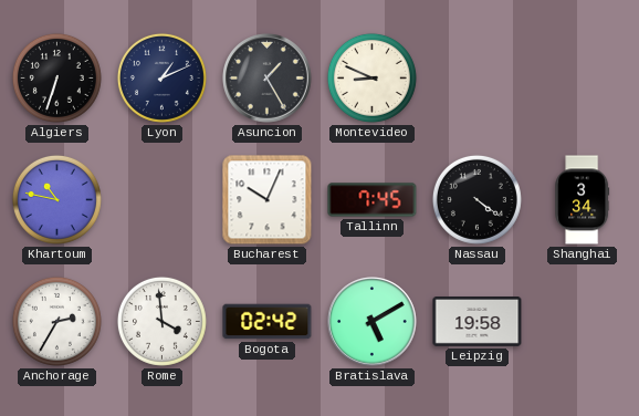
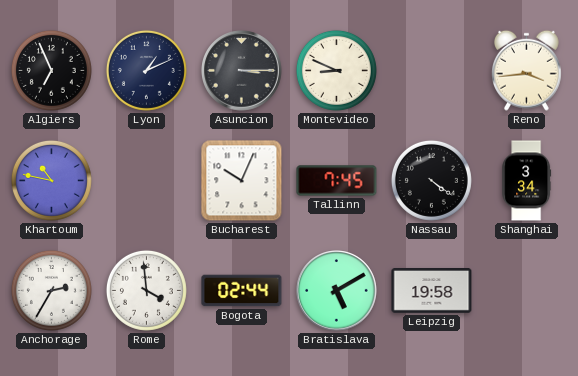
Algiers: 6:33 -> 6:56
Asuncion: 1:25 -> 3:15
Reno: none -> 3:44
Bogota: 02:42 -> 02:44
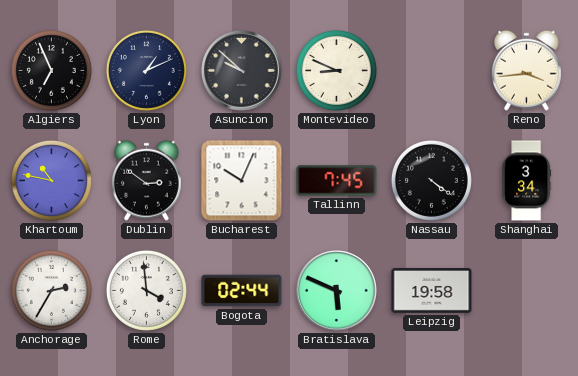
Asuncion: 3:15 -> 9:52
Dublin: none -> 2:51
Bratislava: 5:10 -> 5:49
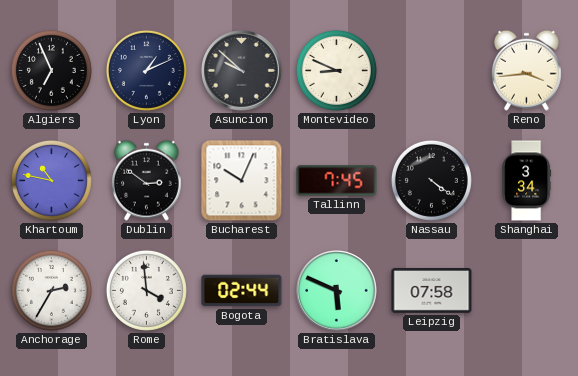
Leipzig: 19:58 -> 07:58
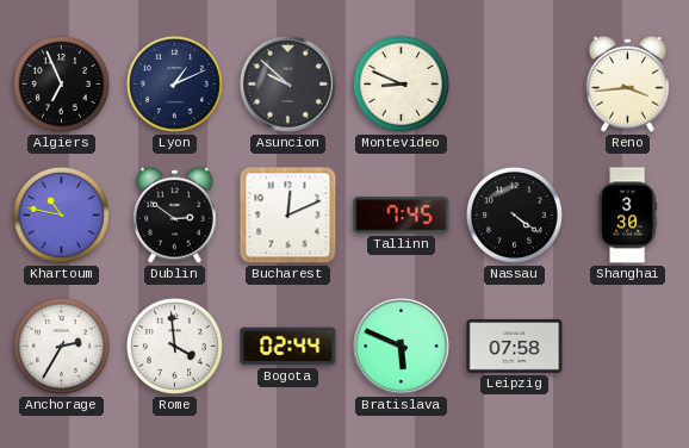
Bucharest: 10:04 -> 12:11
Shanghai: 3:34 -> 3:30
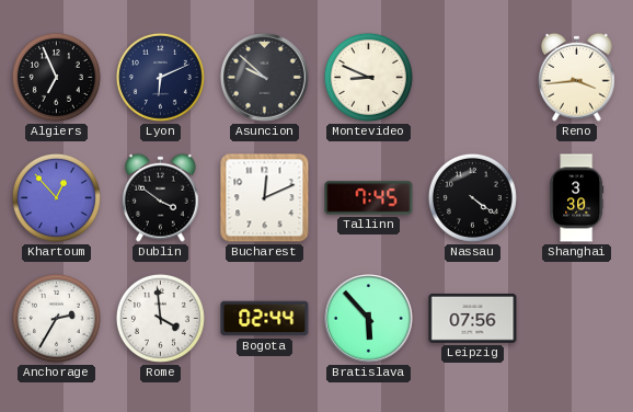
Lyon: 1:11 -> 6:11
Khartoum: 10:47 -> 12:53
Dublin: 2:51 -> 3:51
Bratislava: 5:49 -> 5:53
Leipzig: 07:58 -> 07:56
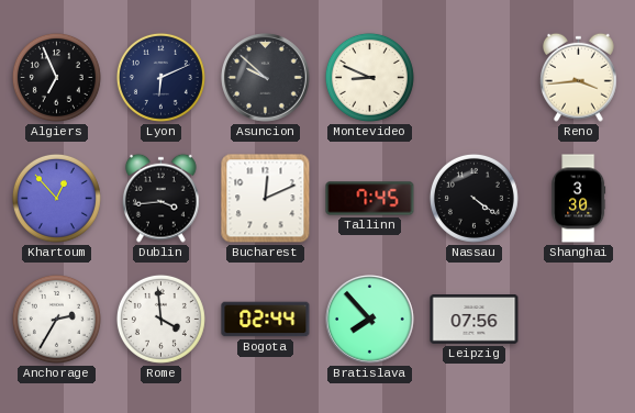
Dublin: 3:51 -> 3:44
Bratislava: 5:53 -> 7:53
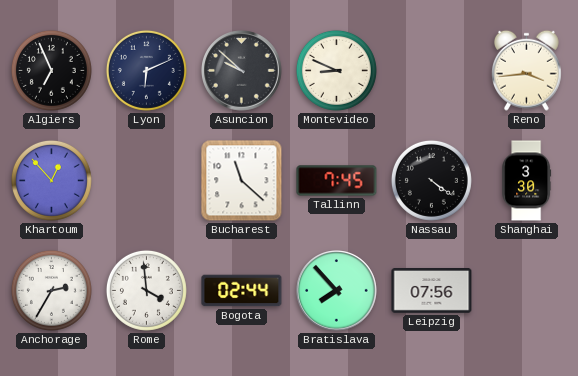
Dublin: 3:44 -> none
Bucharest: 12:11 -> 11:22
